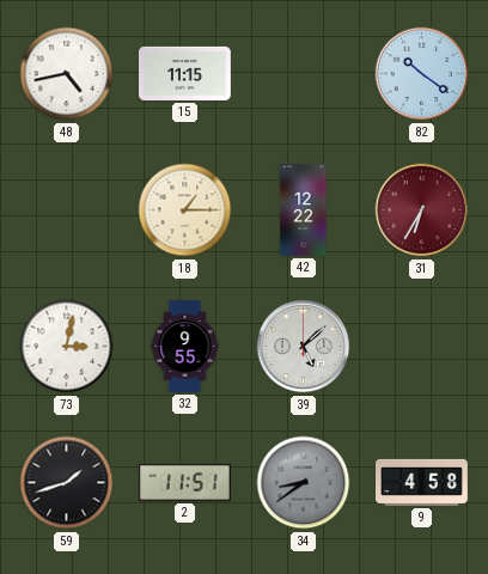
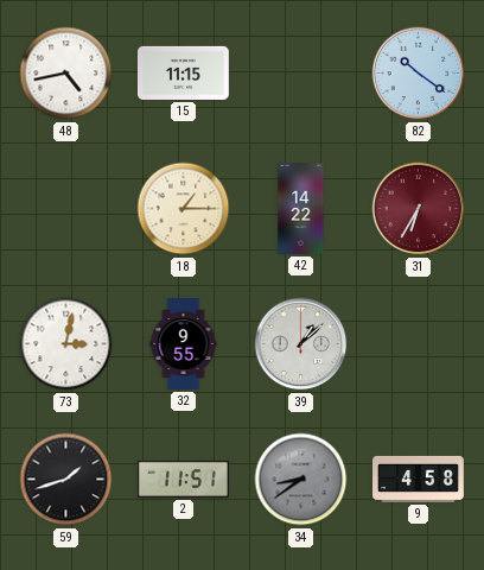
42: 12:22 -> 14:22
39: 5:08 -> 1:08
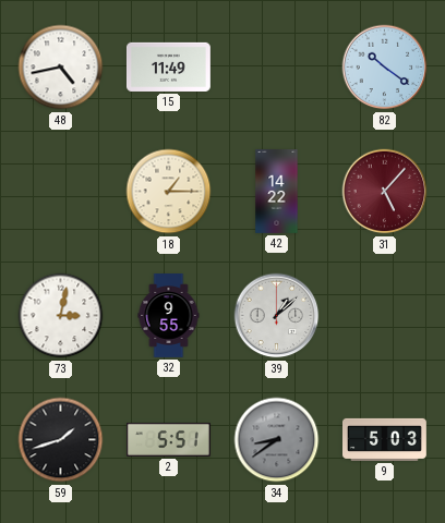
15: 11:15 -> 11:49
31: 6:35 -> 5:07
2: 11:51 -> 5:51
9: 4:58 -> 5:03
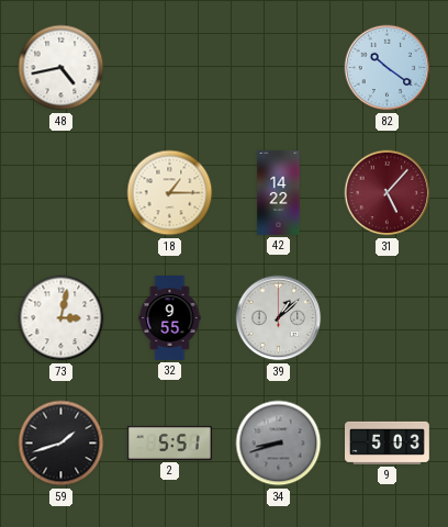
15: 11:49 -> none
34: 8:39 -> 8:42
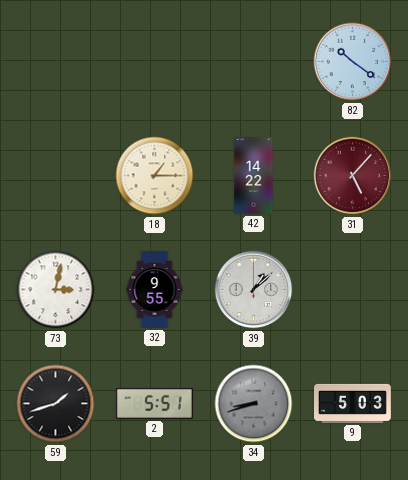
48: 4:43 -> none
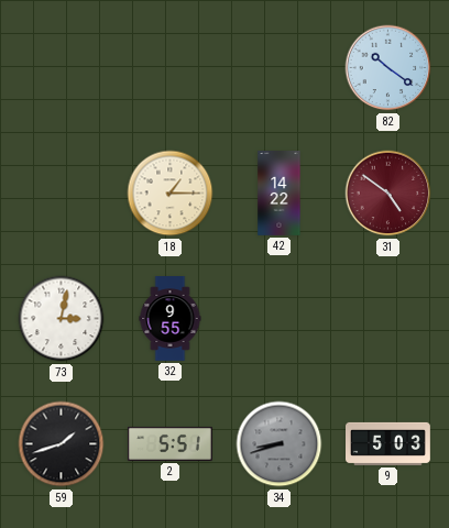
31: 5:07 -> 4:51
39: 1:08 -> none
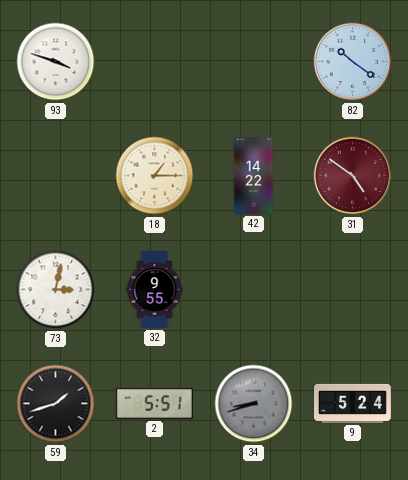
93: none -> 3:48
9: 5:03 -> 5:24
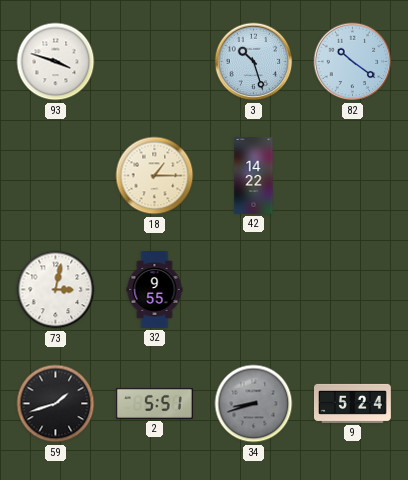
3: none -> 10:27
31: 4:51 -> none
